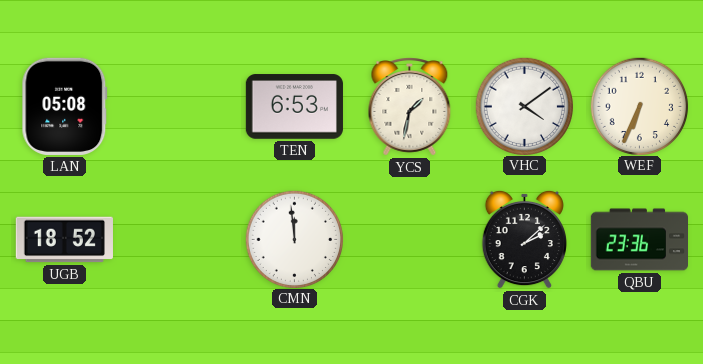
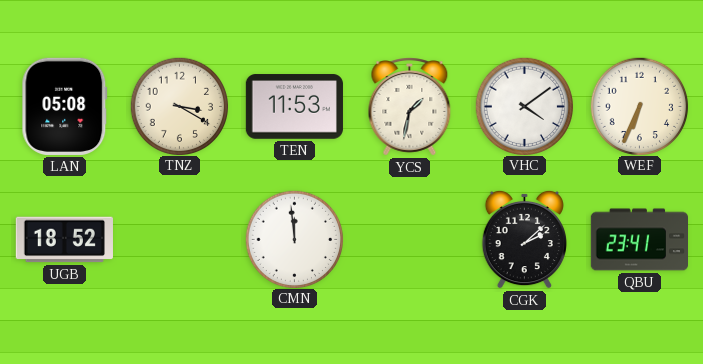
TNZ: none -> 3:20
TEN: 6:53 -> 11:53
QBU: 23:36 -> 23:41
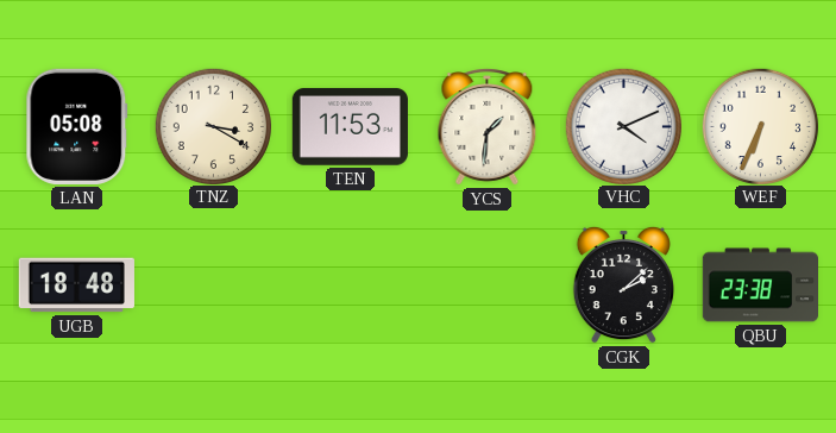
YCS: 1:32 -> 1:31
VHC: 4:09 -> 4:11
UGB: 18:52 -> 18:48
CMN: 11:59 -> none
QBU: 23:41 -> 23:38
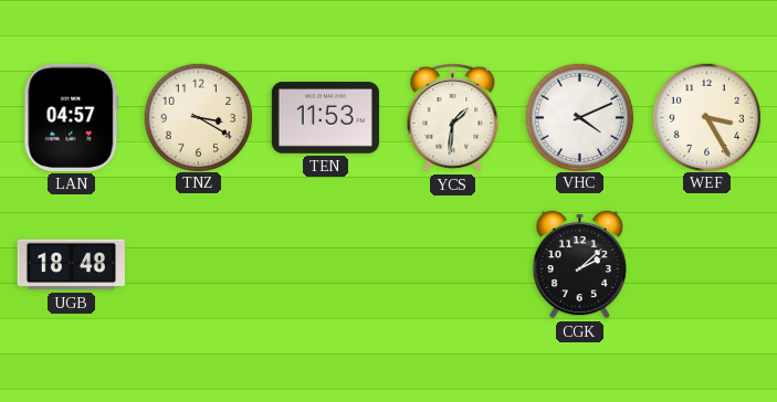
LAN: 05:08 -> 04:57
WEF: 6:34 -> 3:25
QBU: 23:38 -> none
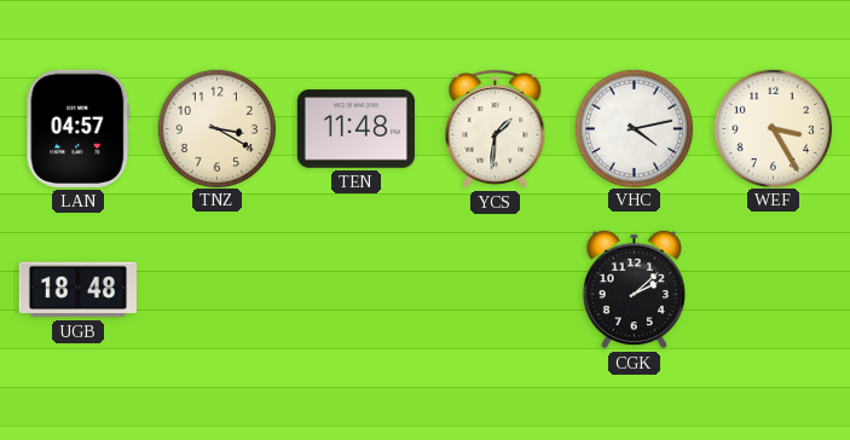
TEN: 11:53 -> 11:48
VHC: 4:11 -> 4:13
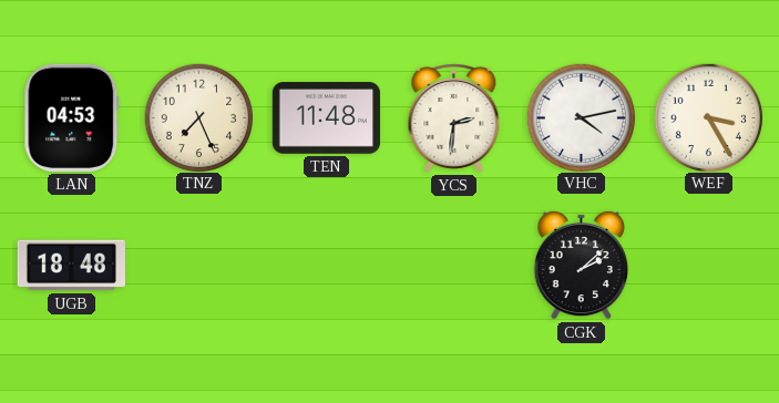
LAN: 04:57 -> 04:53
TNZ: 3:20 -> 7:26
YCS: 1:31 -> 2:31
